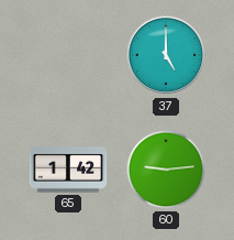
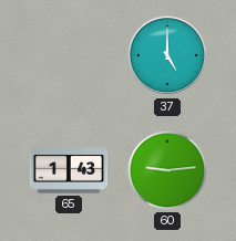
65: 1:42 -> 1:43
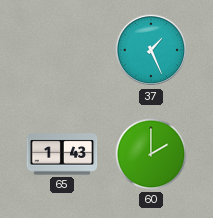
37: 5:00 -> 1:26
60: 9:14 -> 2:00
